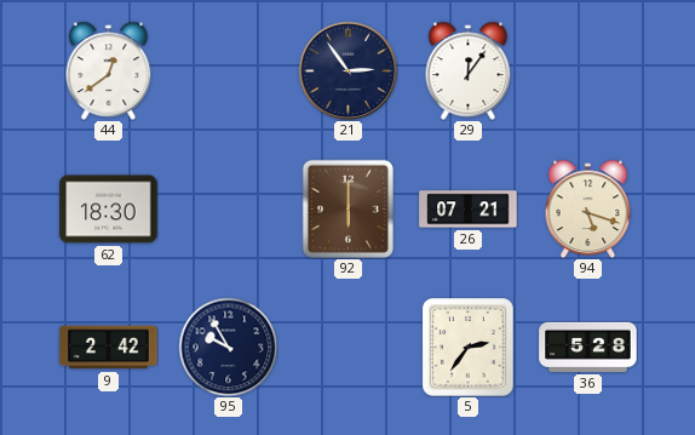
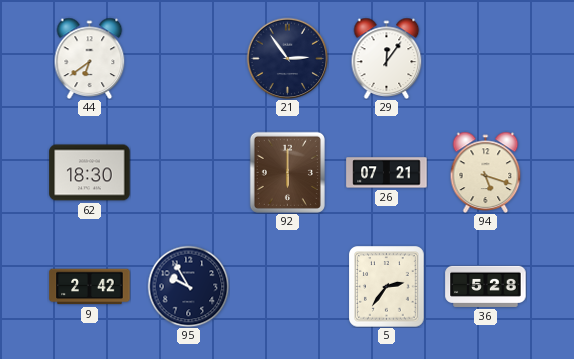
44: 12:39 -> 6:39
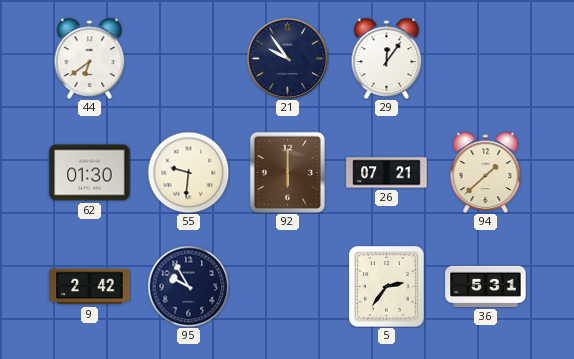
21: 2:54 -> 9:54
62: 18:30 -> 01:30
55: none -> 9:31
94: 5:18 -> 1:38
36: 5:28 -> 5:31
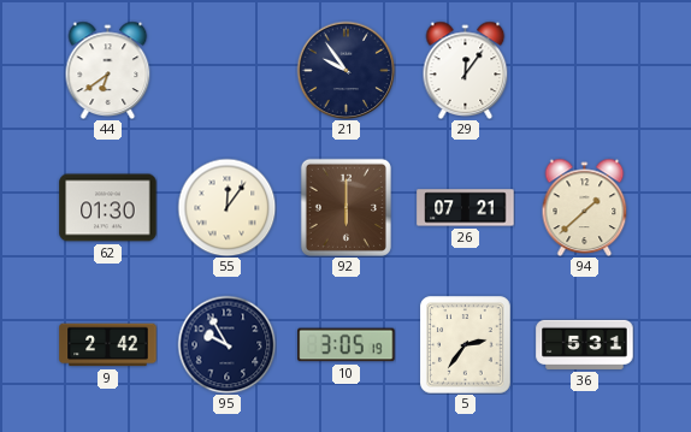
55: 9:31 -> 12:06
10: none -> 3:05
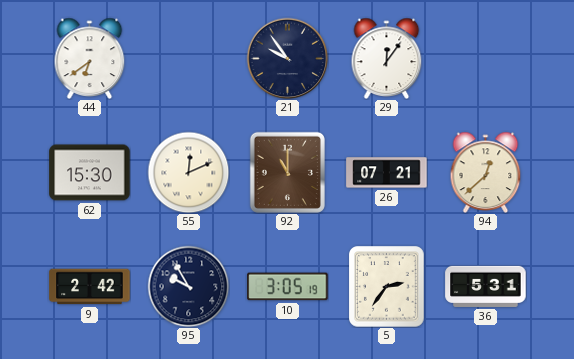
62: 01:30 -> 15:30
55: 12:06 -> 12:11
92: 6:00 -> 11:00
94: 1:38 -> 12:38
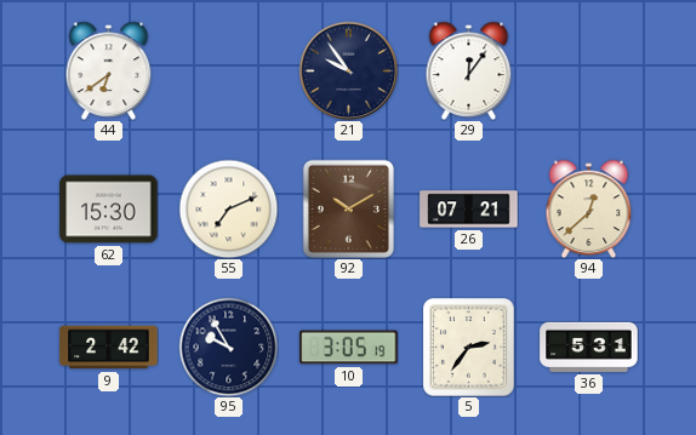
55: 12:11 -> 7:11
92: 11:00 -> 10:10
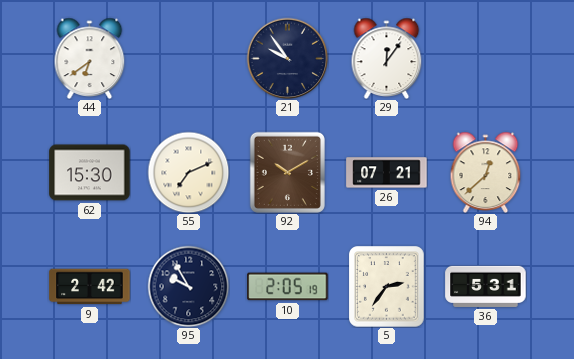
10: 3:05 -> 2:05
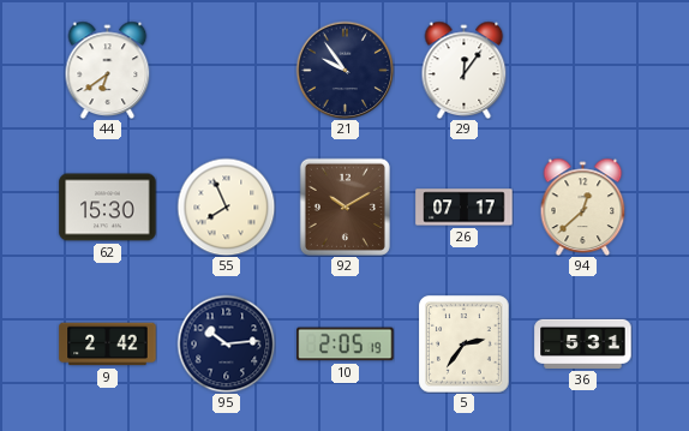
55: 7:11 -> 7:56
26: 07:21 -> 07:17
95: 9:55 -> 10:14
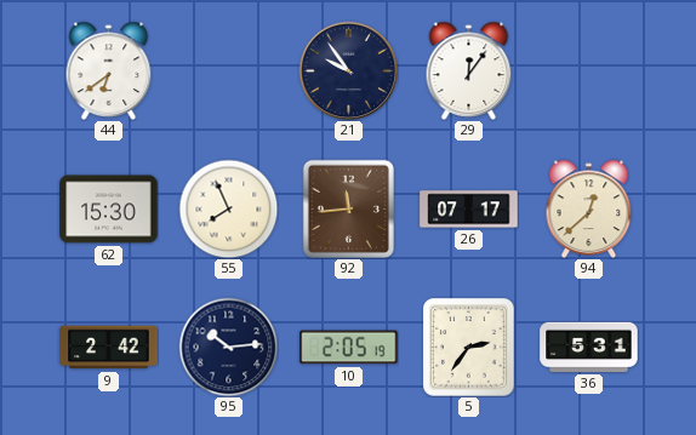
92: 10:10 -> 11:44
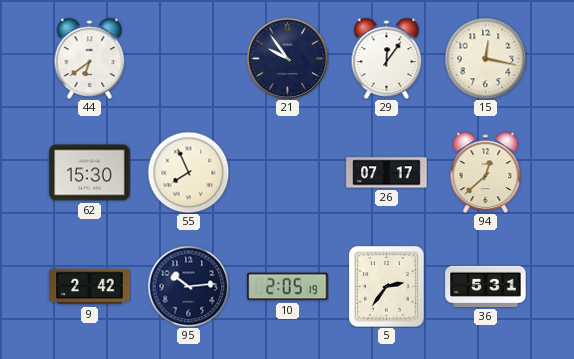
15: none -> 12:17
92: 11:44 -> none
